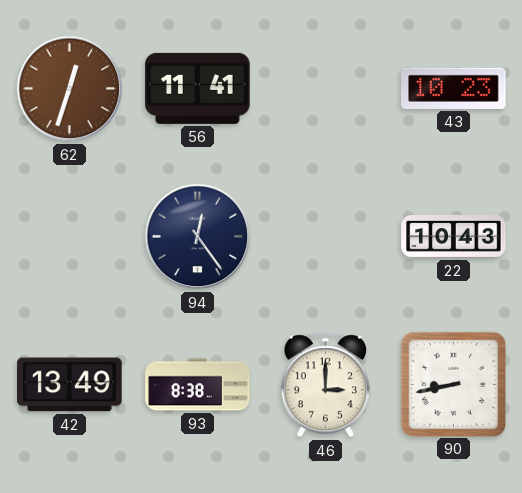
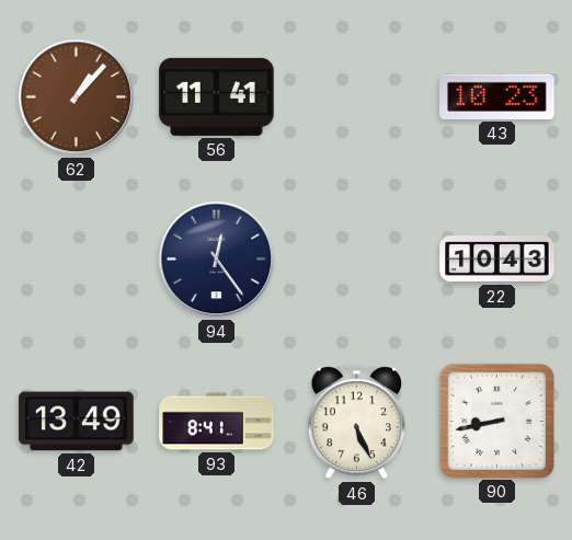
62: 12:33 -> 1:07
93: 8:38 -> 8:41
46: 3:00 -> 5:26
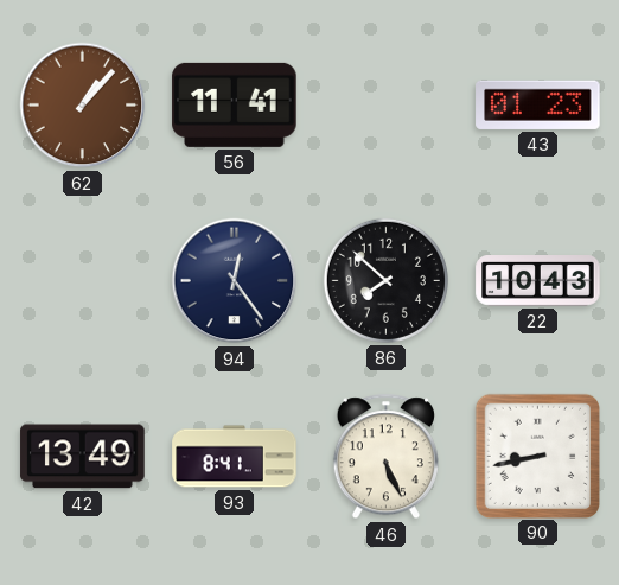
43: 10:23 -> 01:23
86: none -> 7:52
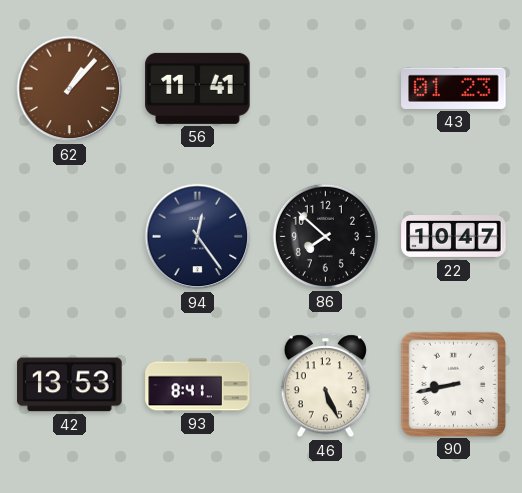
22: 10:43 -> 10:47
42: 13:49 -> 13:53
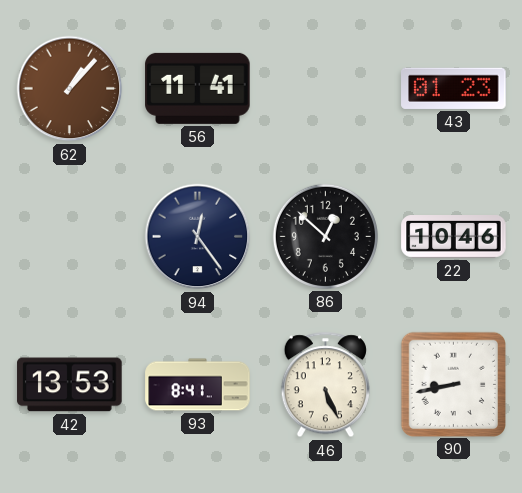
86: 7:52 -> 12:52
22: 10:47 -> 10:46
